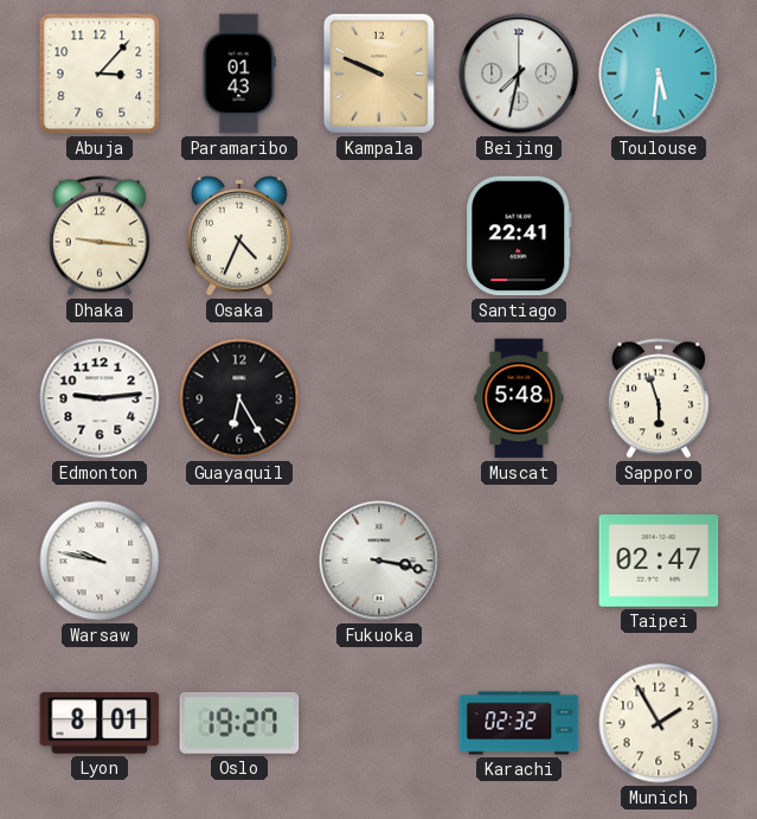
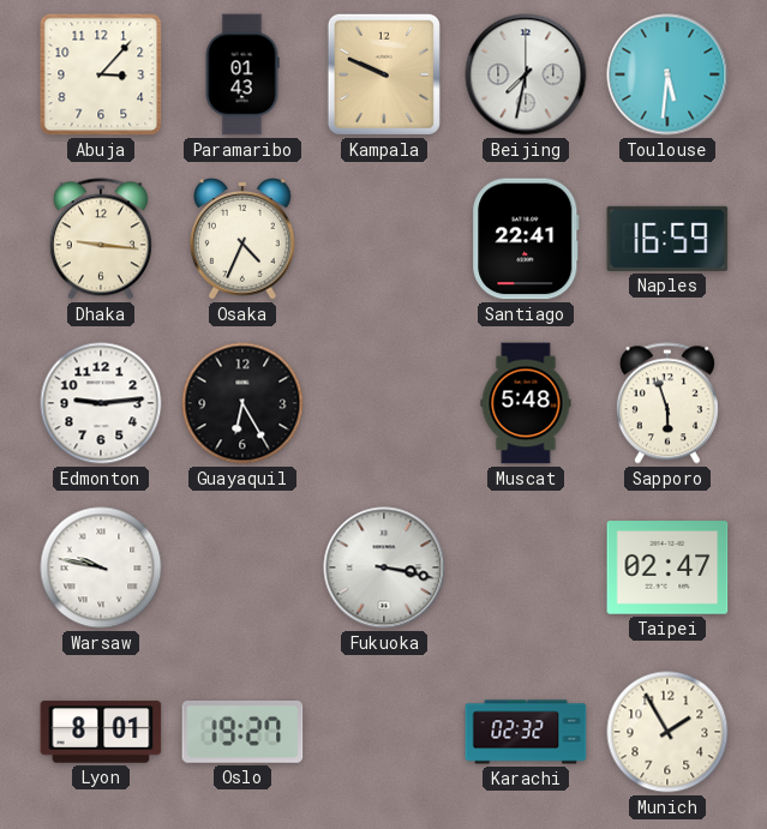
Naples: none -> 16:59
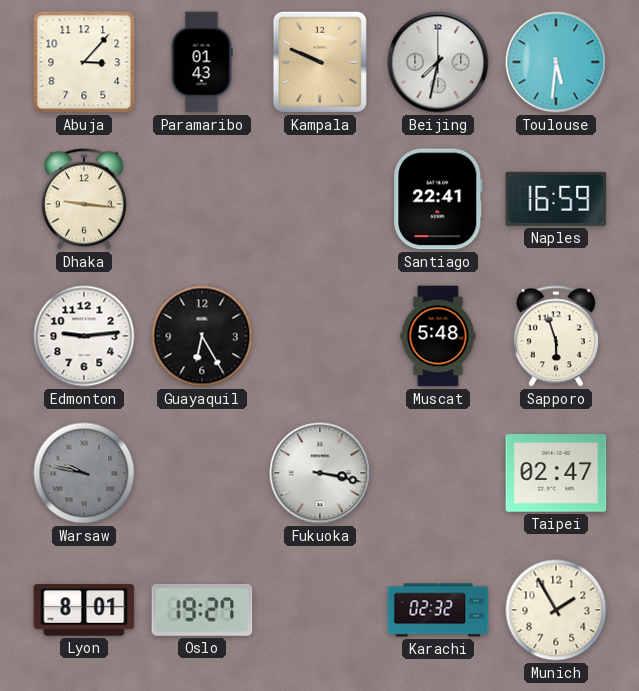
Osaka: 4:34 -> none
Warsaw dial: white -> grey
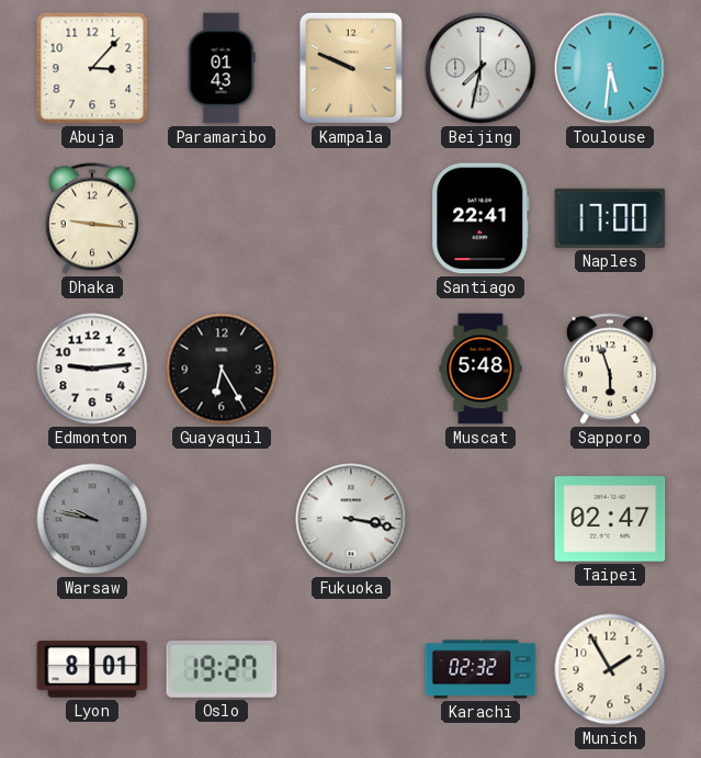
Naples: 16:59 -> 17:00
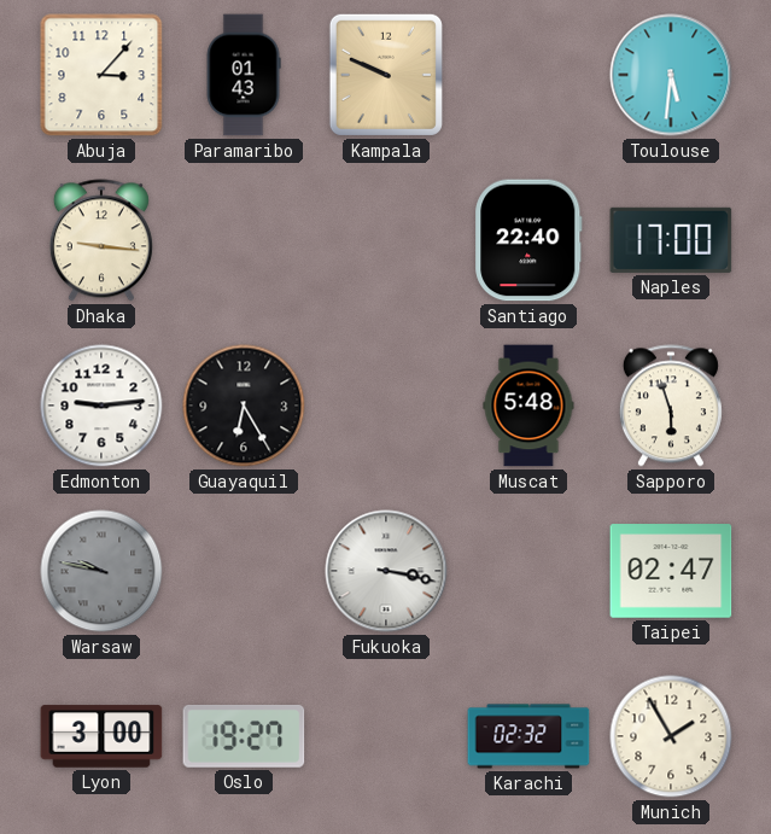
Beijing: 7:32 -> none
Santiago: 22:41 -> 22:40
Lyon: 8:01 -> 3:00
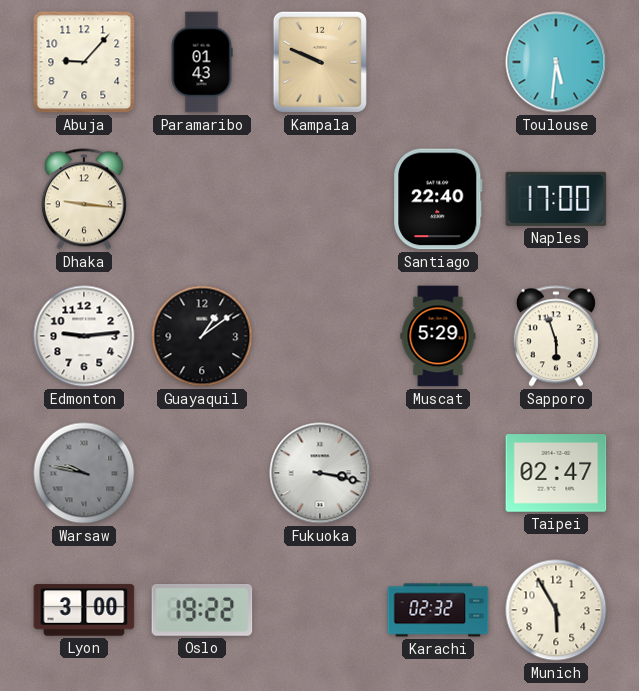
Abuja: 3:07 -> 9:07
Guayaquil: 6:25 -> 1:09
Muscat: 5:48 -> 5:29
Oslo: 19:27 -> 19:22
Munich: 1:55 -> 5:55
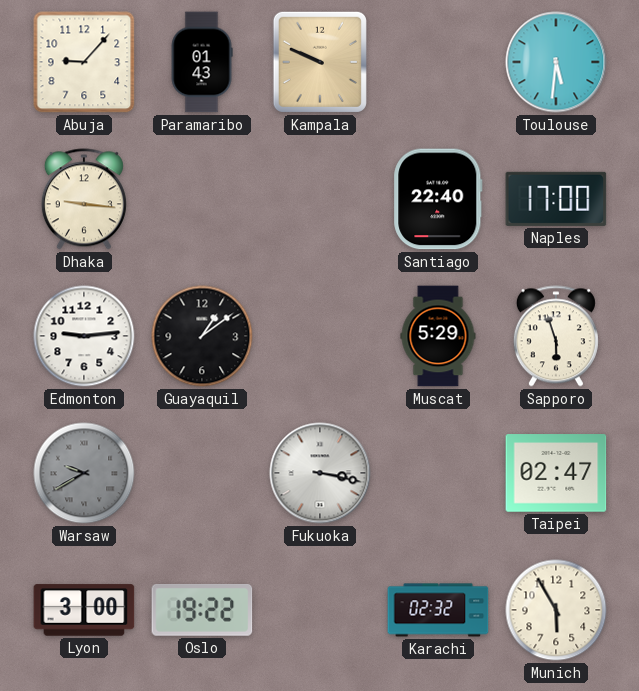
Warsaw: 9:47 -> 9:40
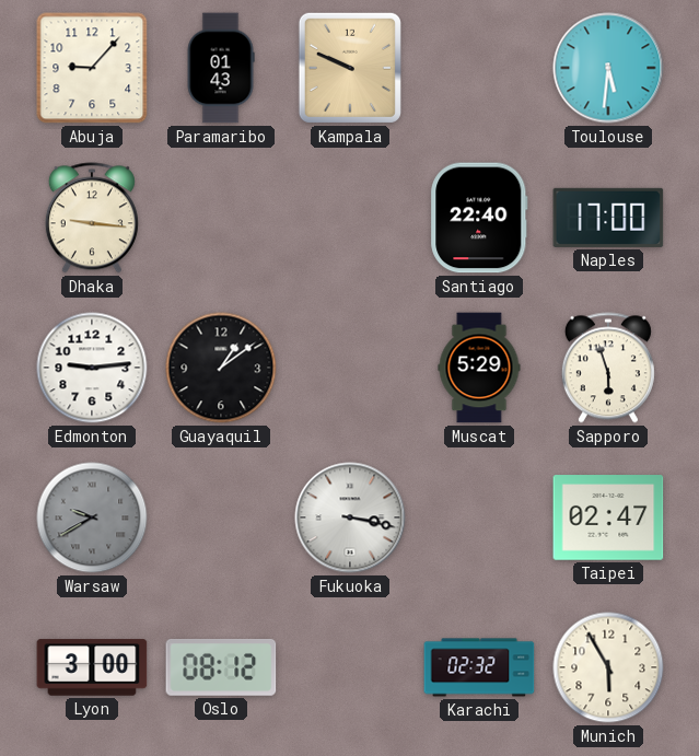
Oslo: 19:22 -> 08:12
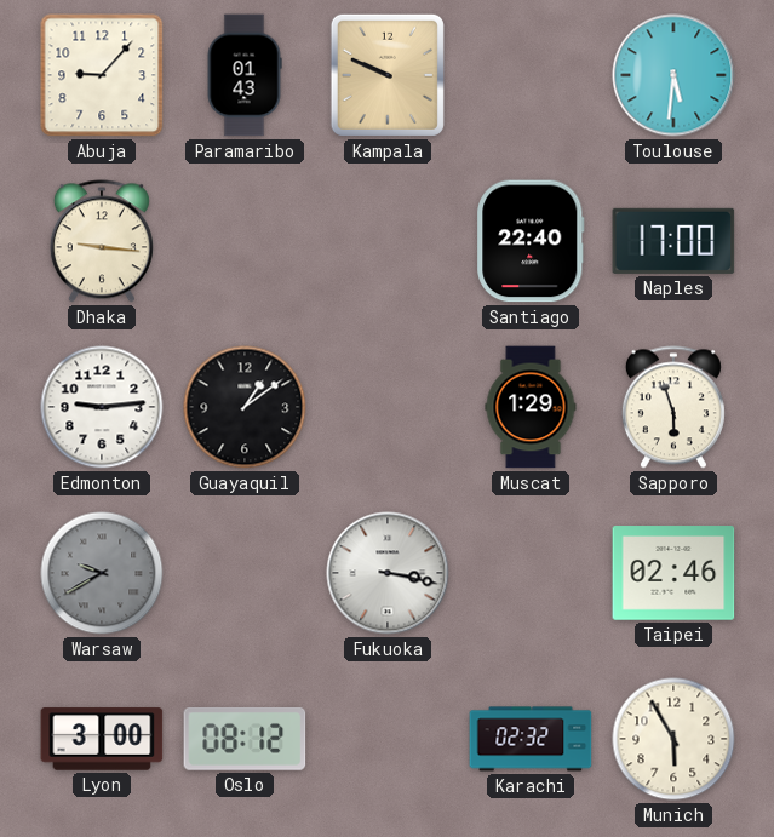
Muscat: 5:29 -> 1:29
Taipei: 02:47 -> 02:46
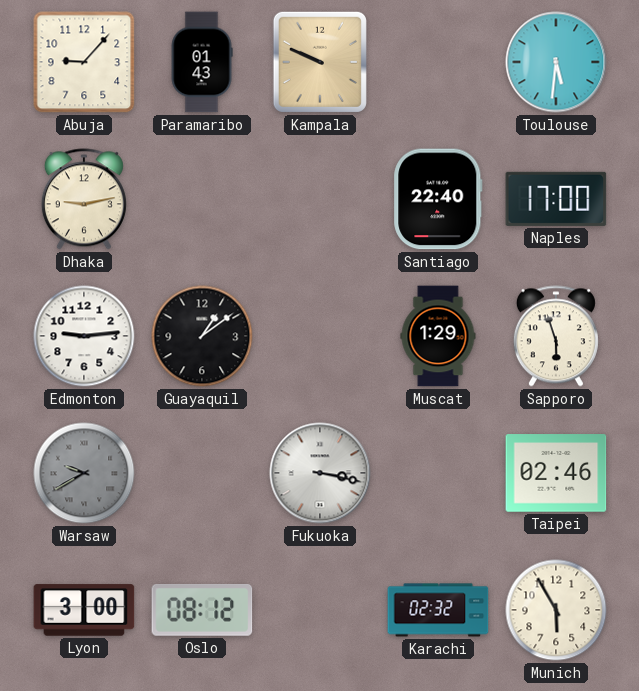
Dhaka: 9:16 -> 9:13
